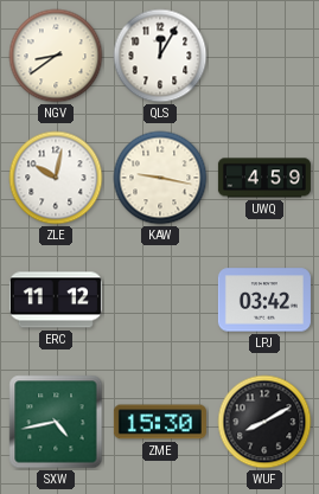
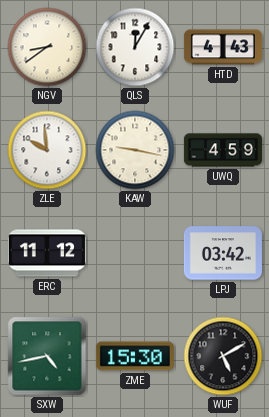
HTD: none -> 4:43
ZLE: 10:02 -> 9:59
WUF: 8:10 -> 5:10
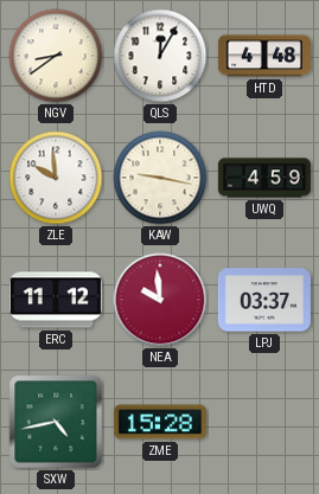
HTD: 4:43 -> 4:48
NEA: none -> 9:59
LPJ: 03:42 -> 03:37
ZME: 15:30 -> 15:28
WUF: 5:10 -> none
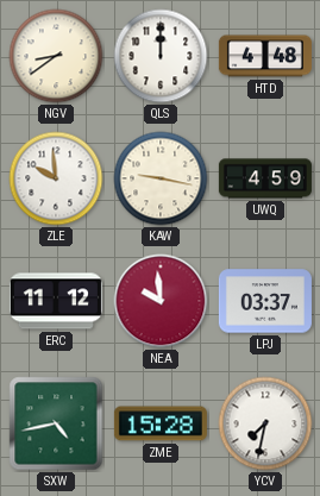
QLS: 12:05 -> 12:00
YCV: none -> 7:32
